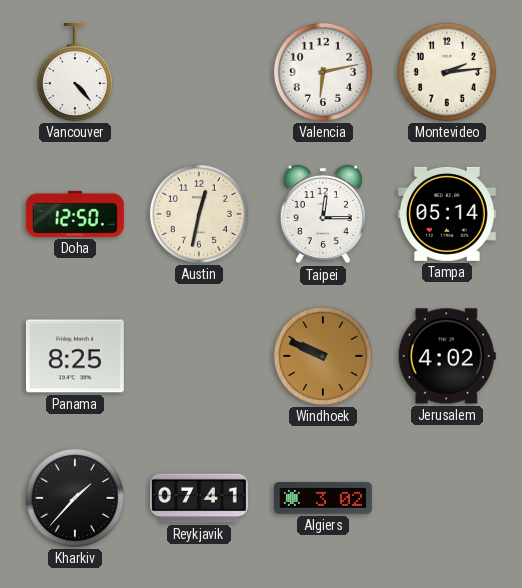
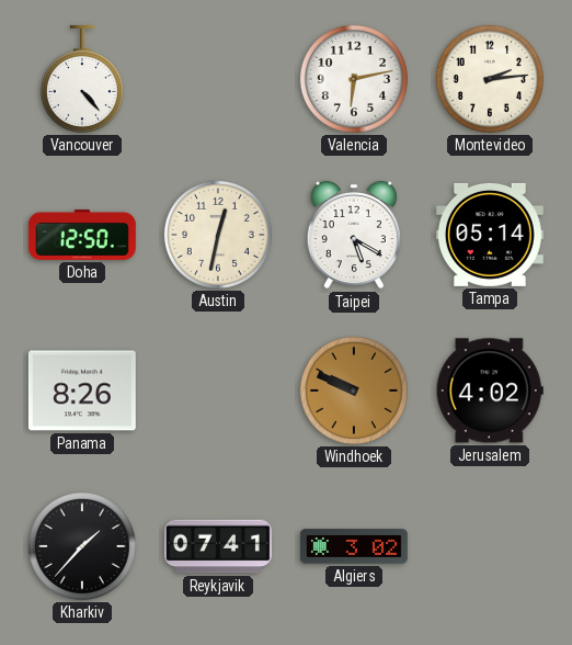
Taipei: 12:15 -> 5:20
Panama: 8:25 -> 8:26
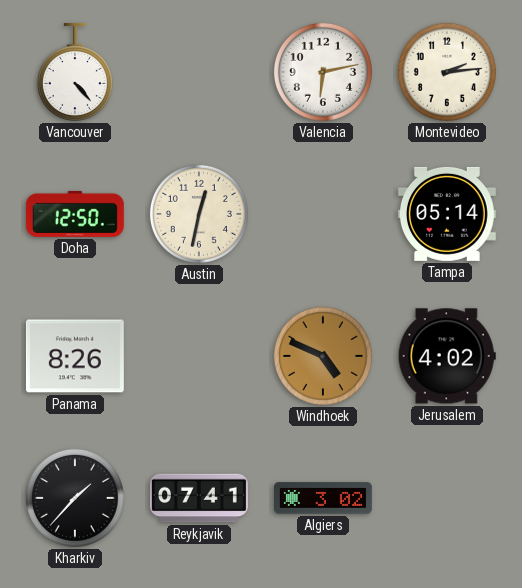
Taipei: 5:20 -> none
Windhoek: 9:49 -> 4:49
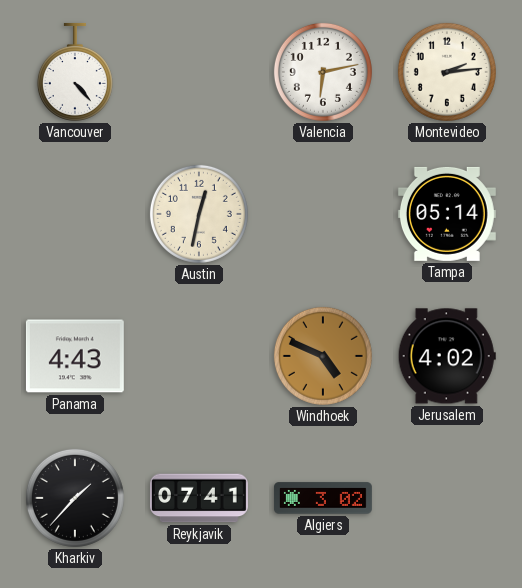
Doha: 12:50 -> none
Panama: 8:26 -> 4:43
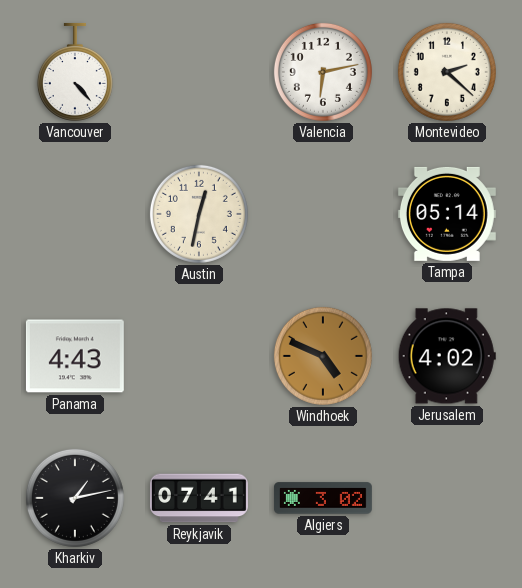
Montevideo: 2:14 -> 2:22
Kharkiv: 1:37 -> 1:13
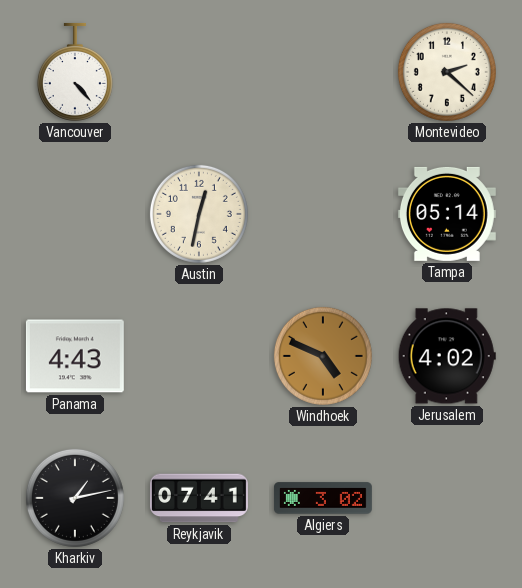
Valencia: 6:13 -> none
